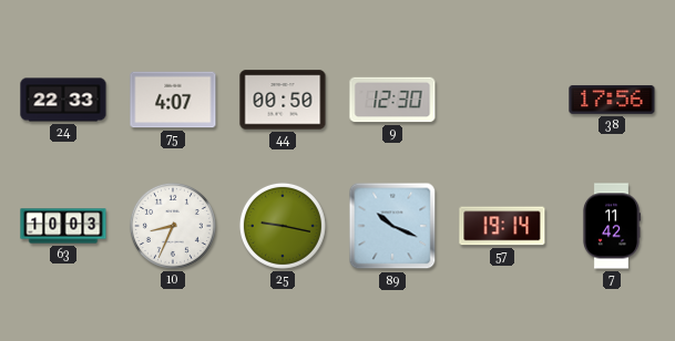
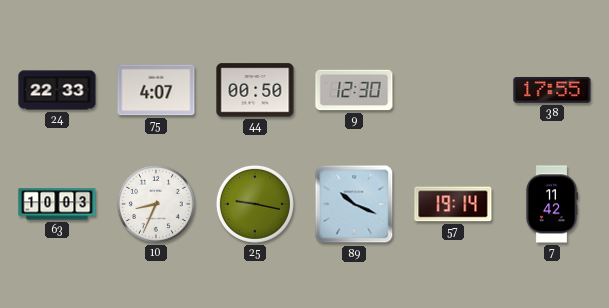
38: 17:56 -> 17:55
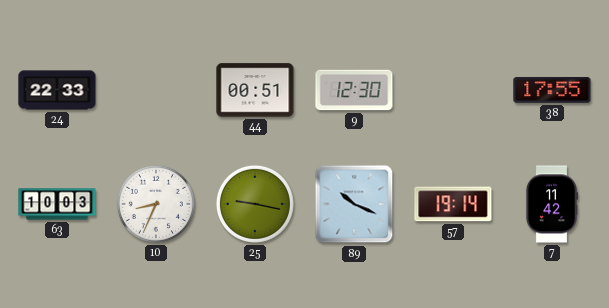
75: 4:07 -> none
44: 00:50 -> 00:51
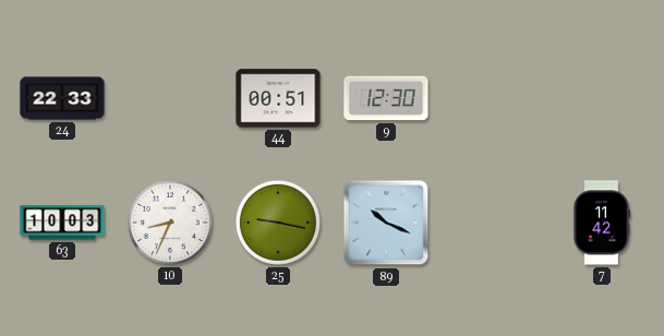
38: 17:55 -> none
57: 19:14 -> none
